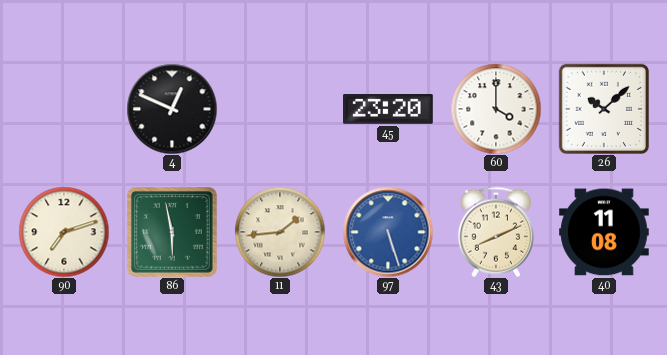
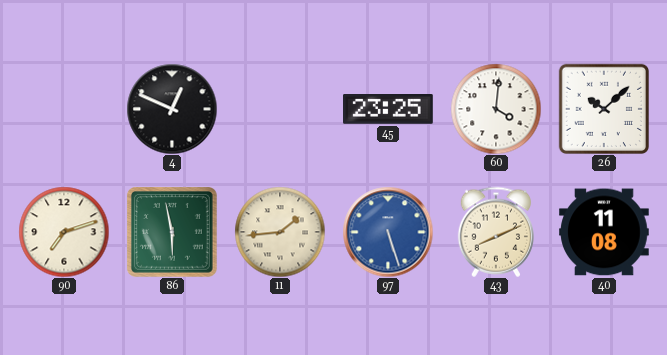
45: 23:20 -> 23:25
60: 4:00 -> 4:01
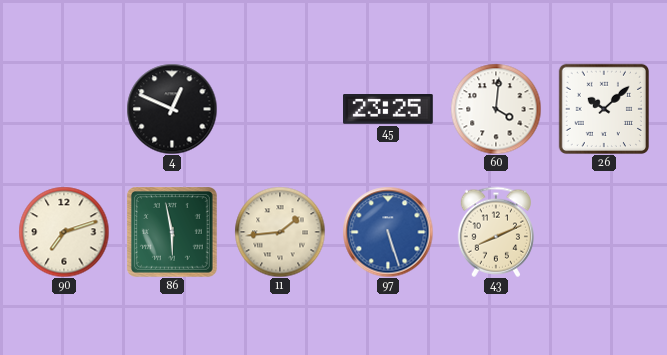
40: 11:08 -> none
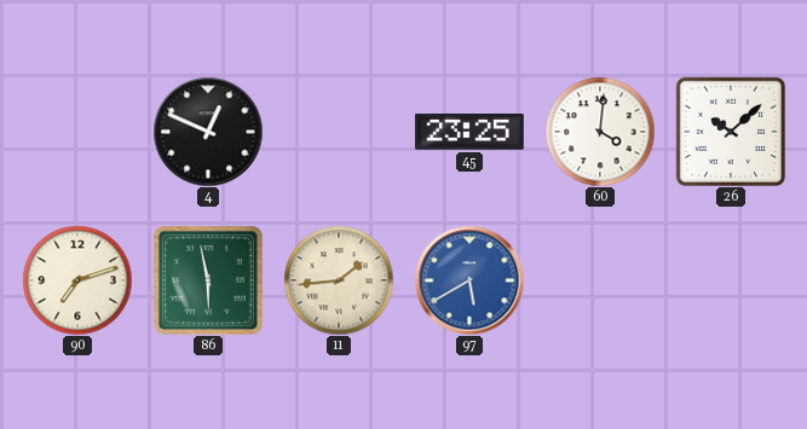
97: 5:27 -> 5:40
43: 8:11 -> none
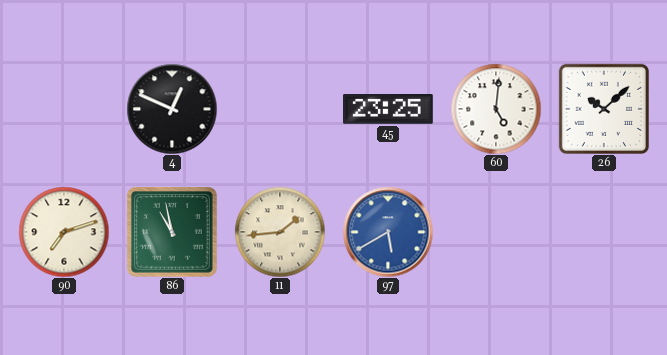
60: 4:01 -> 5:01
86: 5:58 -> 10:58
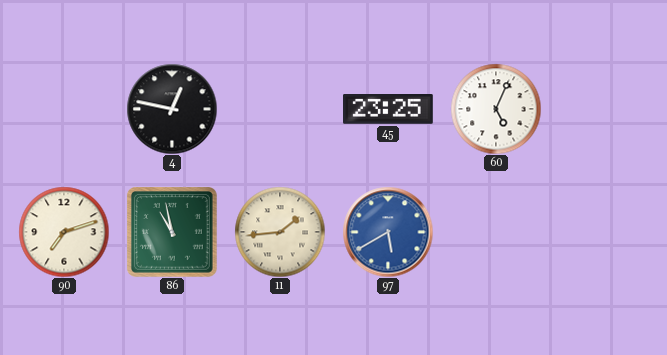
4: 12:49 -> 12:47
60: 5:01 -> 5:04
26: 10:08 -> none
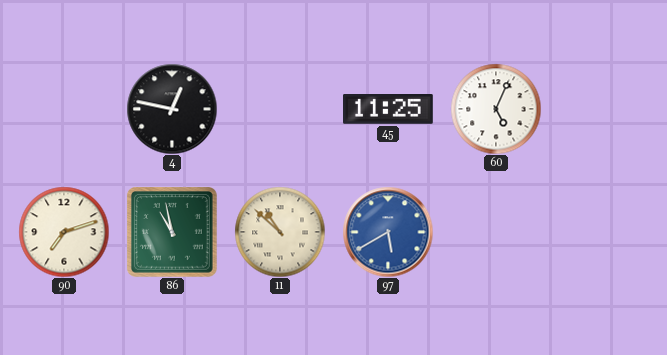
45: 23:25 -> 11:25
11: 1:44 -> 10:52
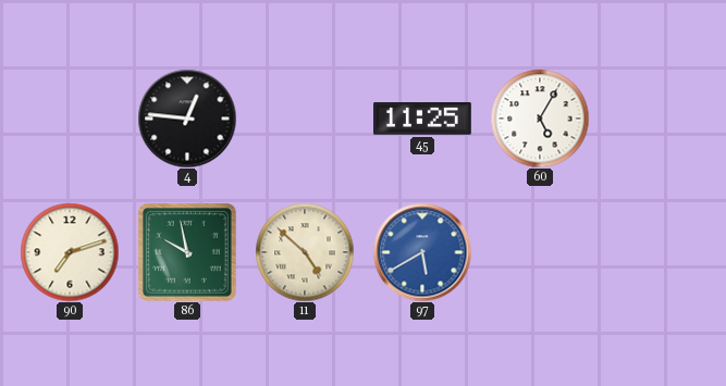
4: 12:47 -> 12:46
60: 5:04 -> 5:05
86: 10:58 -> 9:58
11: 10:52 -> 4:52
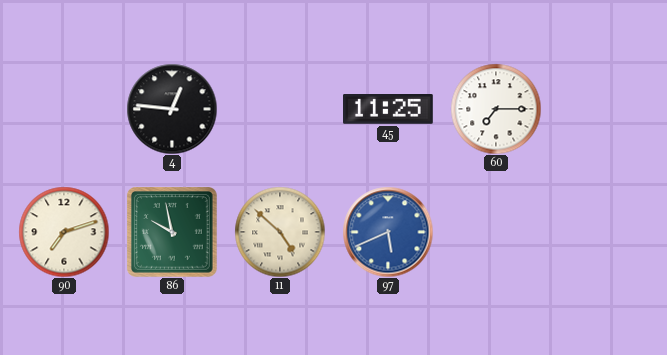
60: 5:05 -> 7:15
97: 5:40 -> 5:41
